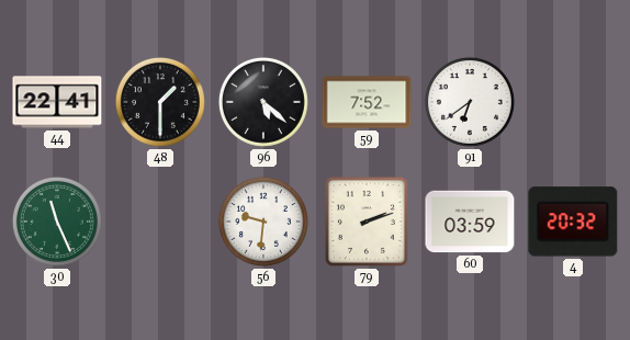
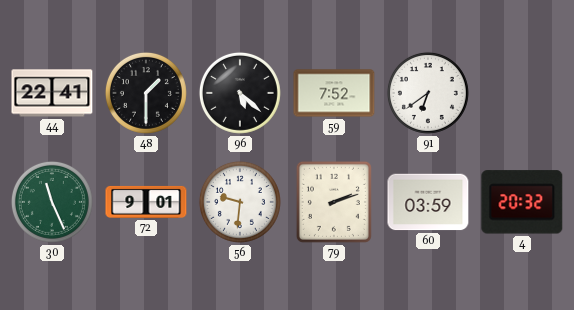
72: none -> 9:01
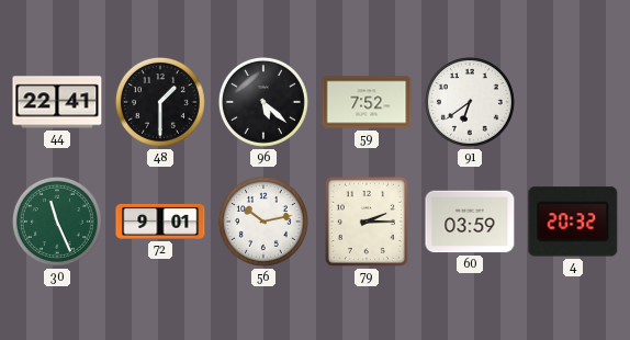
56: 9:31 -> 10:13
79: 2:12 -> 2:15
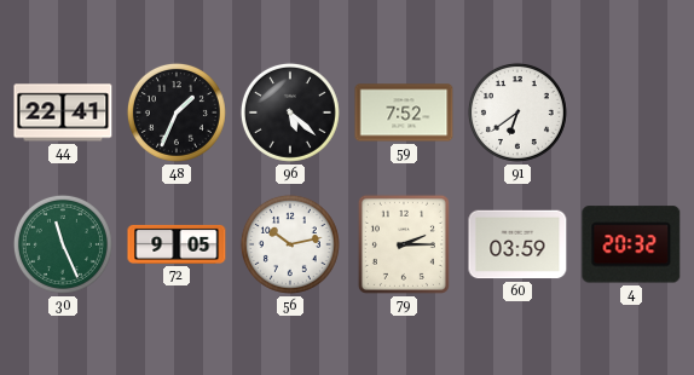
48: 1:30 -> 1:34
72: 9:01 -> 9:05
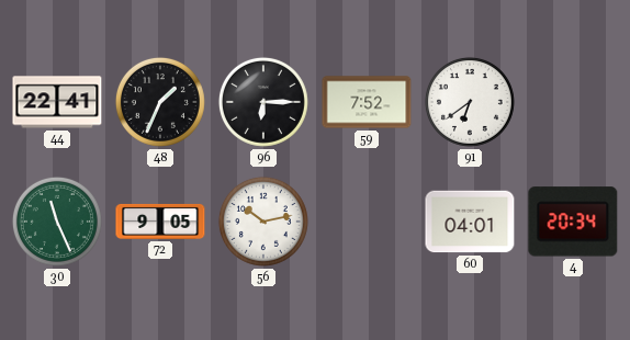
96: 5:22 -> 6:15
79: 2:15 -> none
60: 03:59 -> 04:01
4: 20:32 -> 20:34
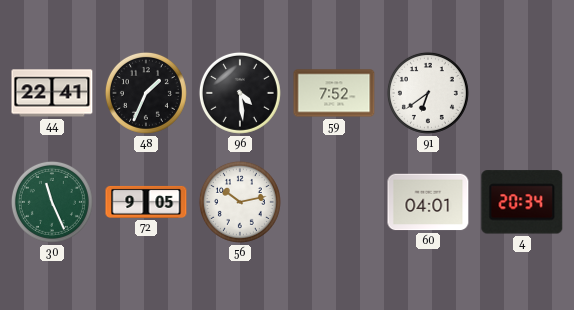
96: 6:15 -> 4:29
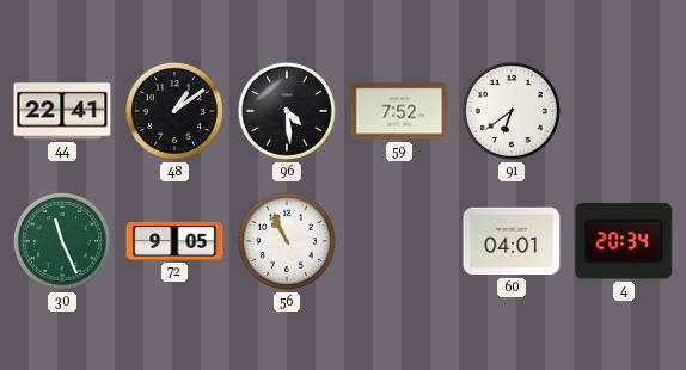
48: 1:34 -> 1:09
56: 10:13 -> 10:56
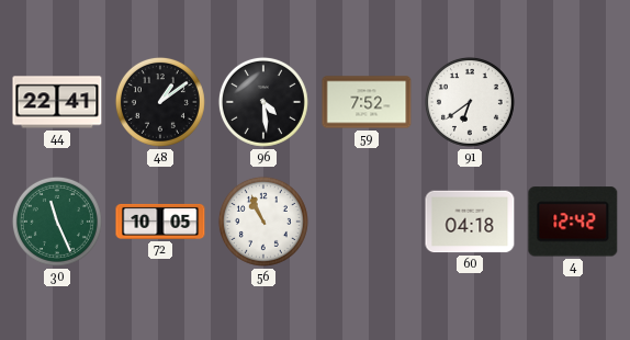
72: 9:05 -> 10:05
60: 04:01 -> 04:18
4: 20:34 -> 12:42
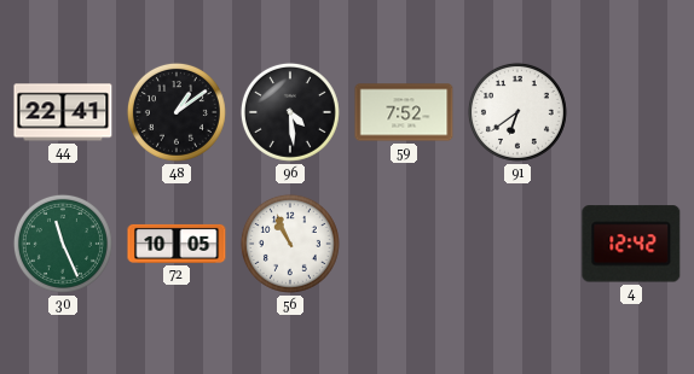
60: 04:18 -> none
